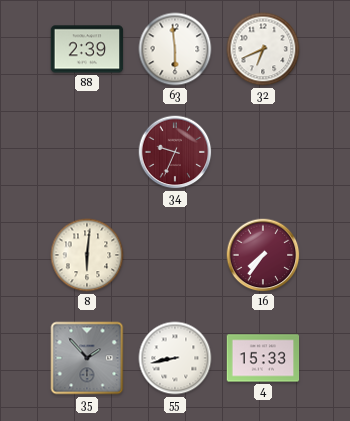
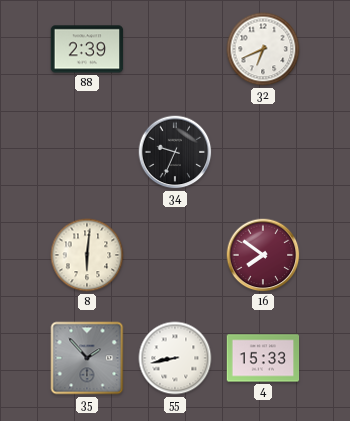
63: 5:59 -> none
34 dial: burgundy -> black
16: 7:36 -> 7:51
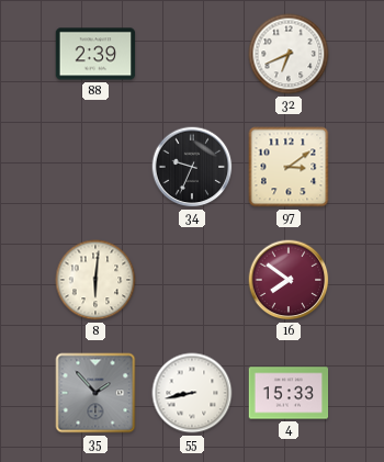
97: none -> 3:09
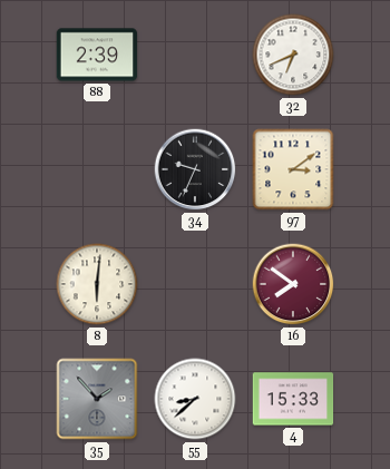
55: 8:43 -> 8:38
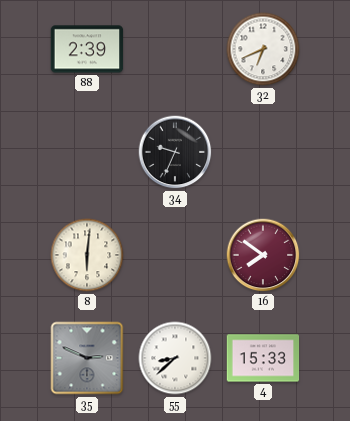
97: 3:09 -> none
35: 1:53 -> 2:49
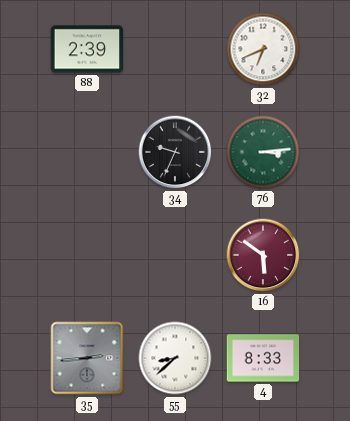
76: none -> 3:14
8: 6:01 -> none
16: 7:51 -> 5:51
35: 2:49 -> 2:44
4: 15:33 -> 8:33
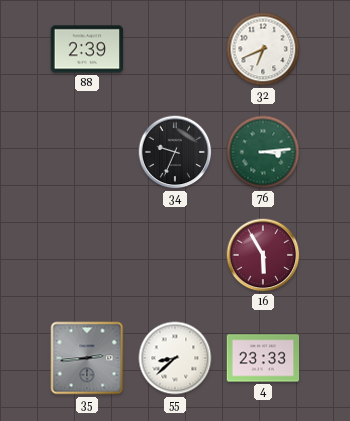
16: 5:51 -> 5:55
4: 8:33 -> 23:33
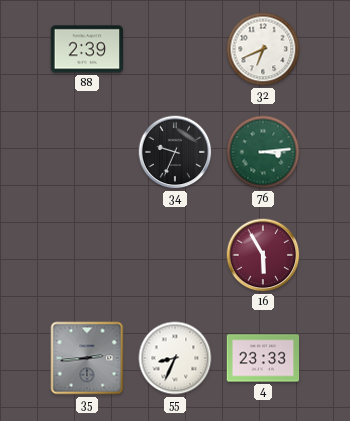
55: 8:38 -> 8:34
